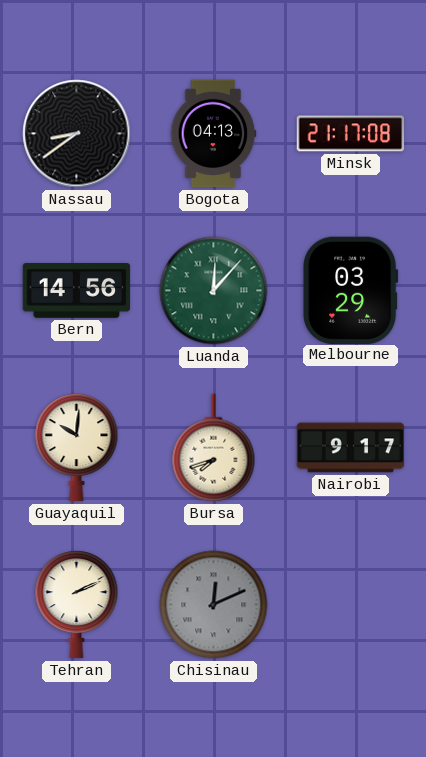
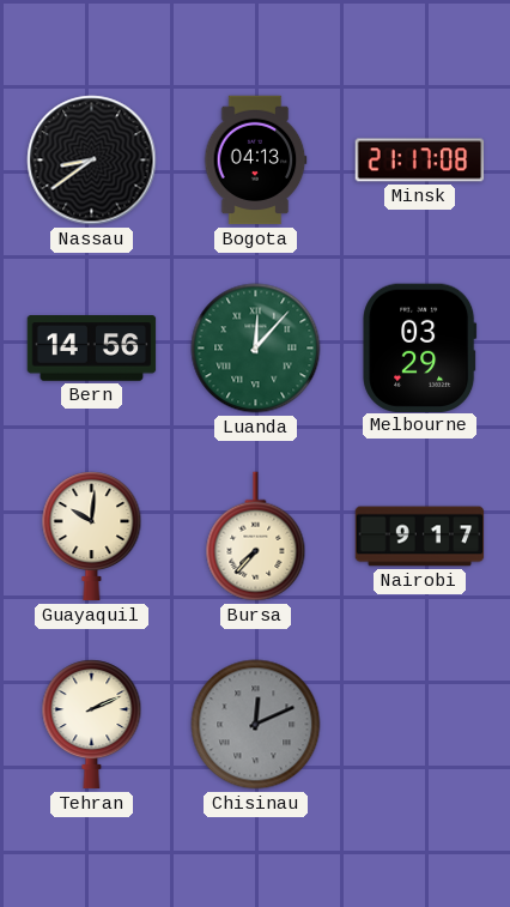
Bursa: 7:42 -> 7:37
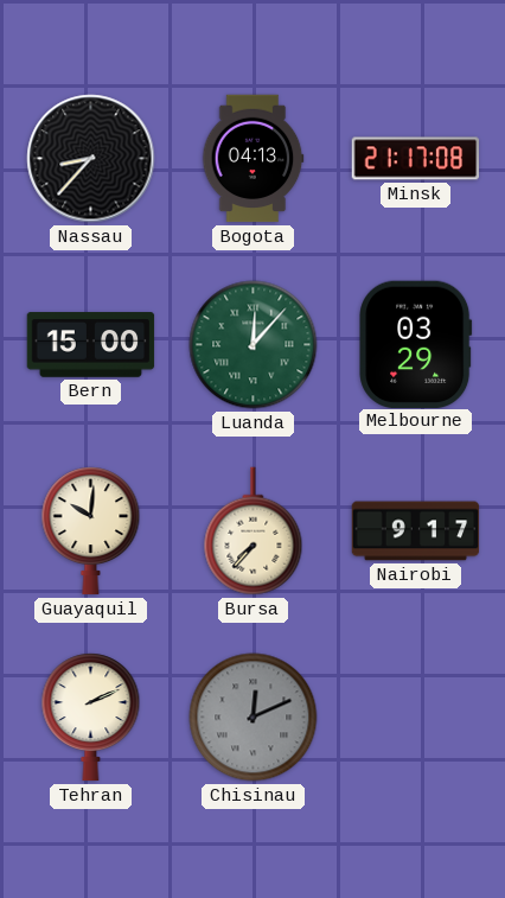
Nassau: 8:39 -> 8:37
Bern: 14:56 -> 15:00
